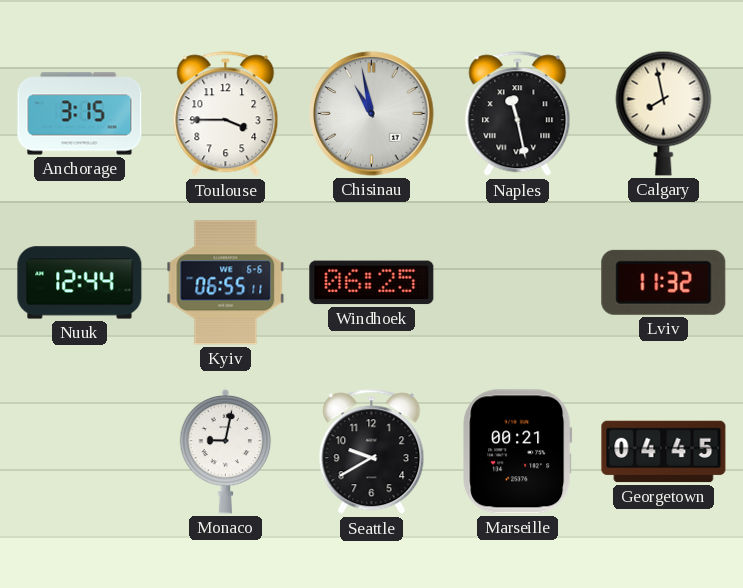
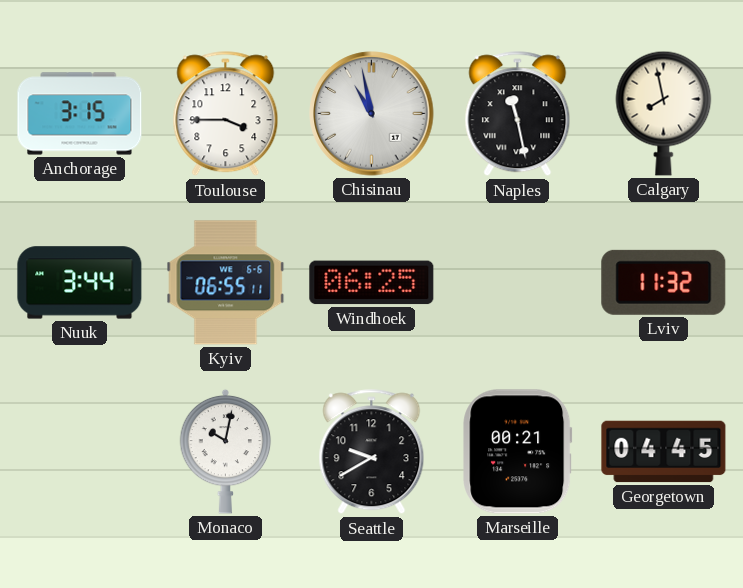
Nuuk: 12:44 -> 3:44
Monaco: 9:02 -> 10:02
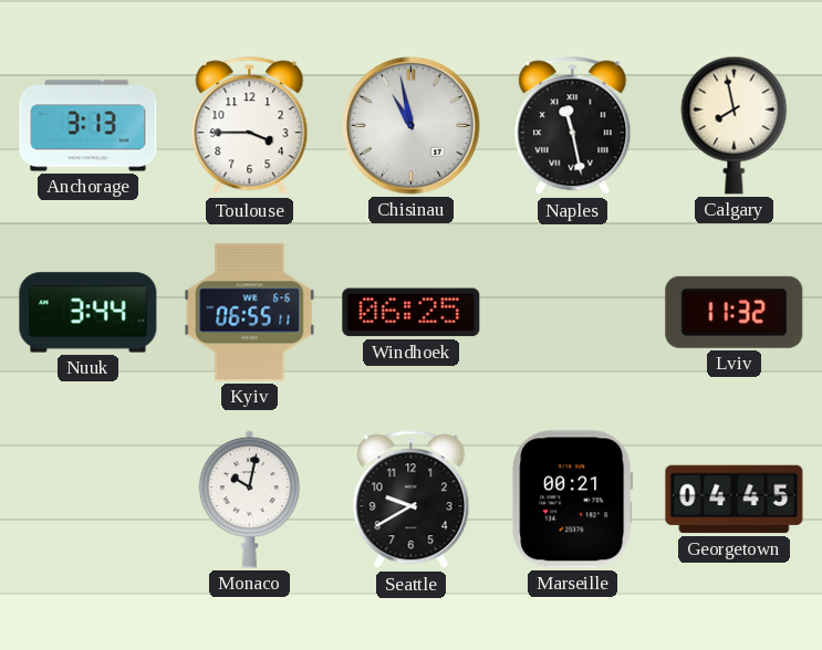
Anchorage: 3:15 -> 3:13
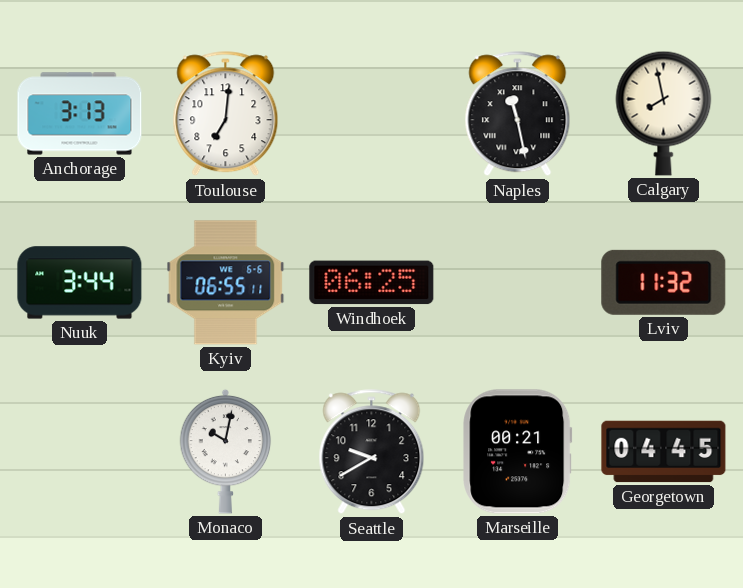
Toulouse: 3:45 -> 7:01
Chisinau: 10:58 -> none
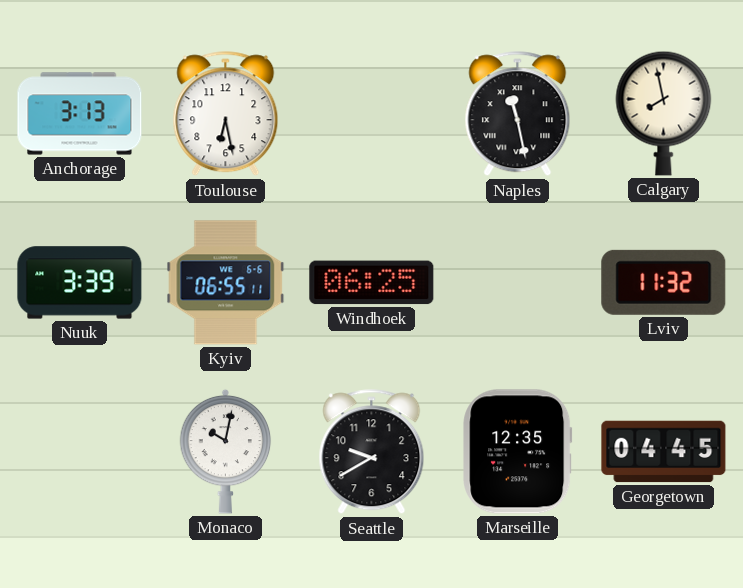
Toulouse: 7:01 -> 6:28
Nuuk: 3:44 -> 3:39
Marseille: 00:21 -> 12:35
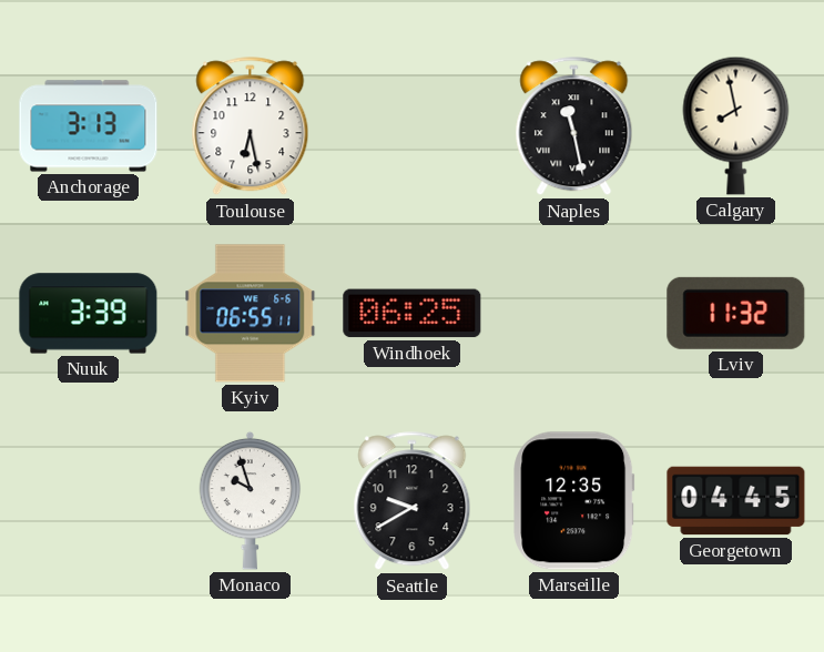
Monaco: 10:02 -> 9:57
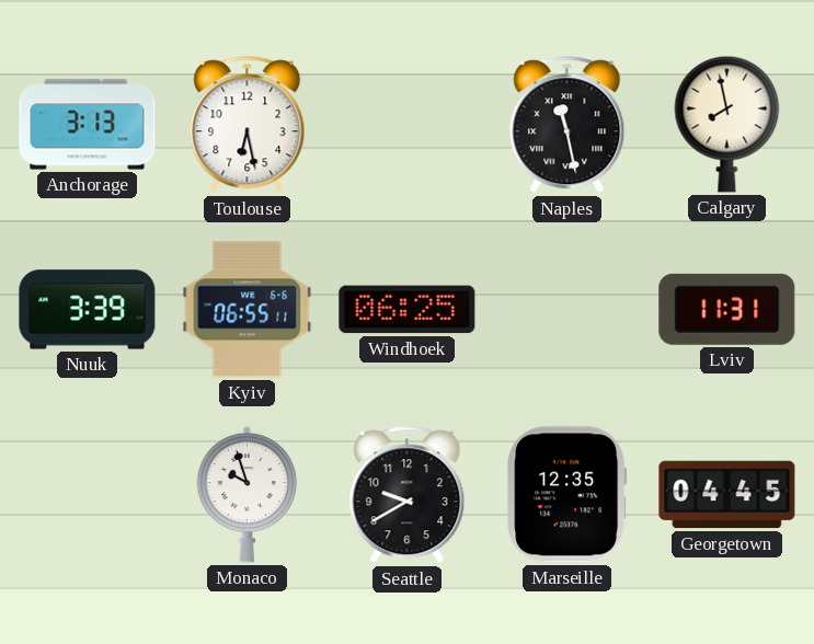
Lviv: 11:32 -> 11:31
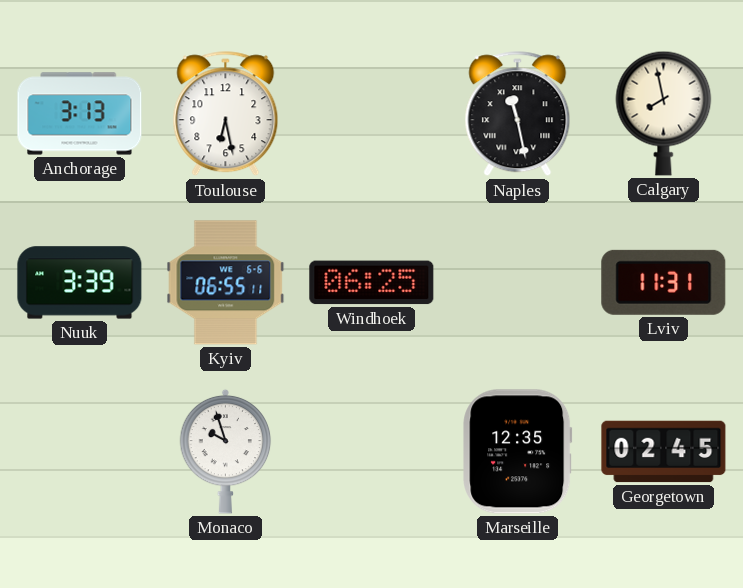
Seattle: 9:40 -> none
Georgetown: 04:45 -> 02:45
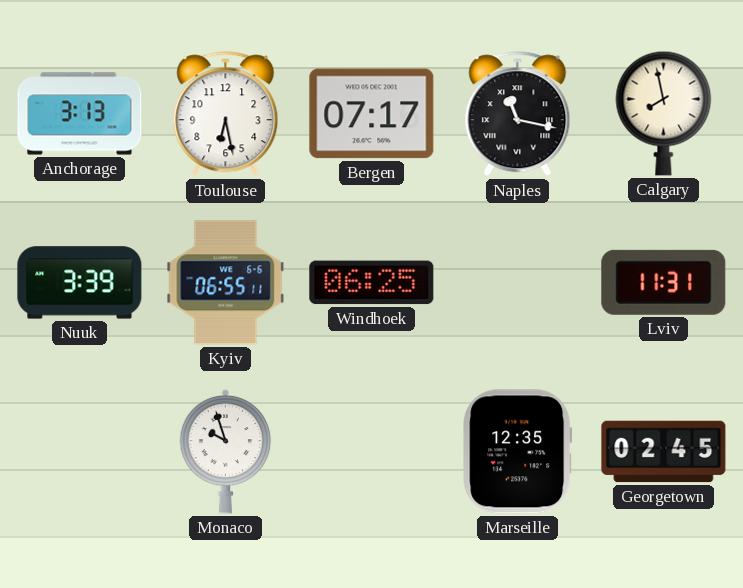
Bergen: none -> 07:17
Naples: 11:28 -> 11:17
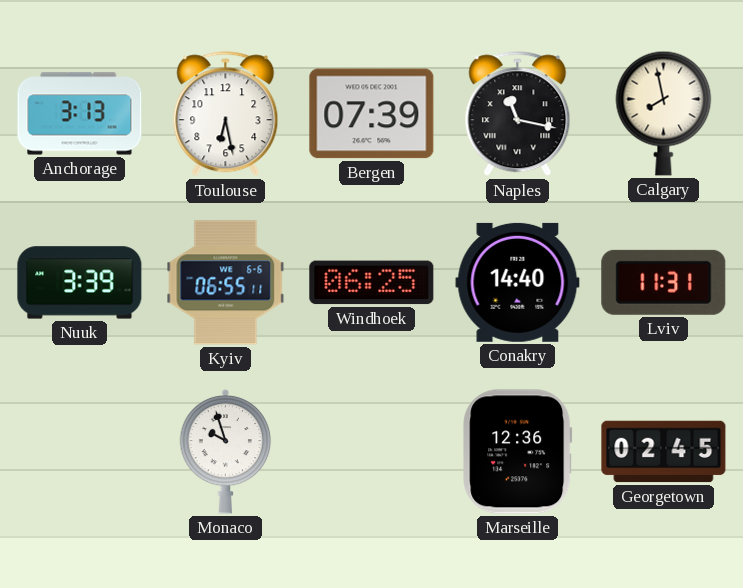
Bergen: 07:17 -> 07:39
Conakry: none -> 14:40
Marseille: 12:35 -> 12:36
